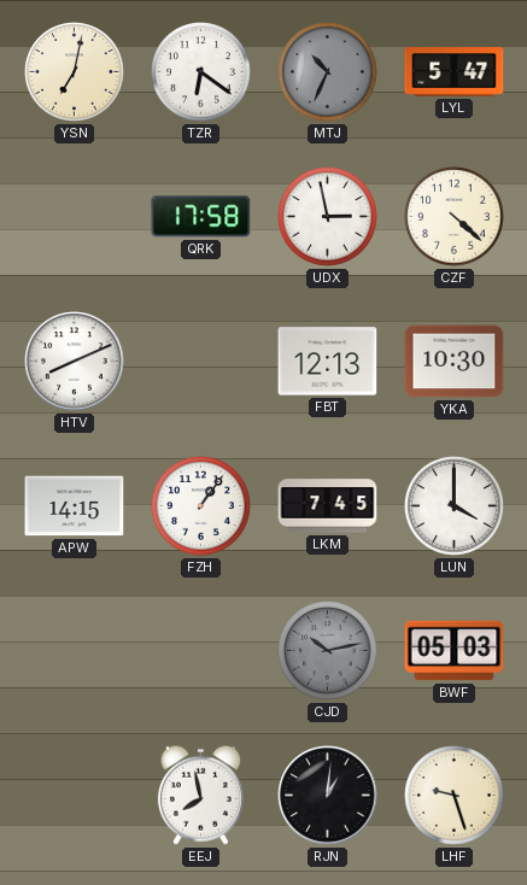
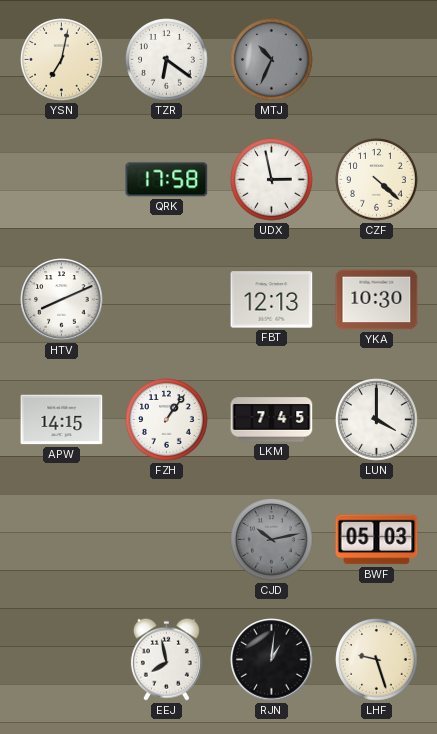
LYL: 5:47 -> none
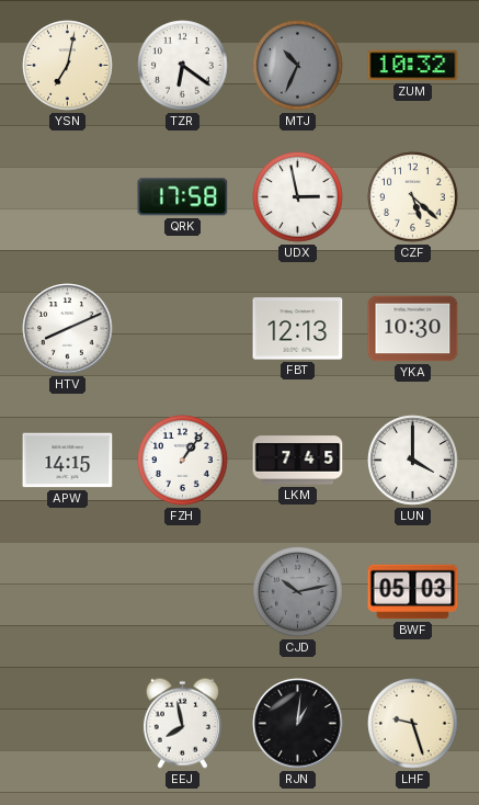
ZUM: none -> 10:32
CZF: 4:22 -> 5:22
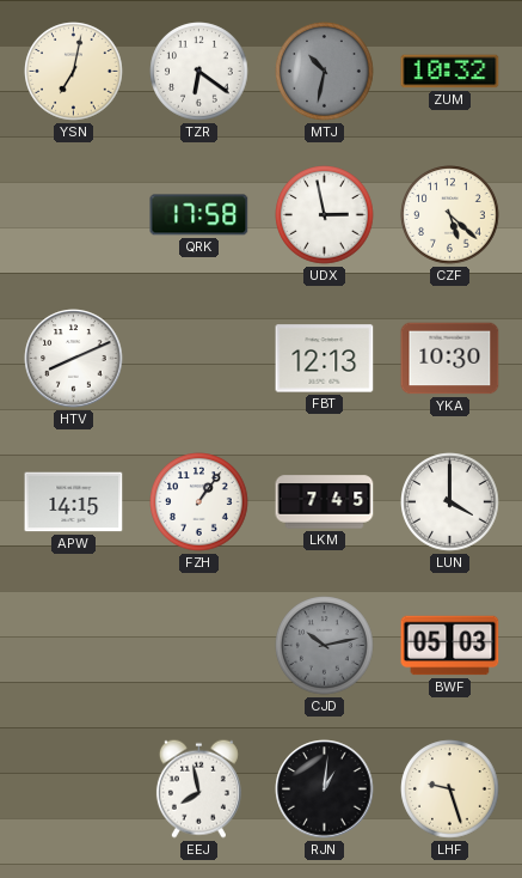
MTJ: 10:34 -> 10:32
